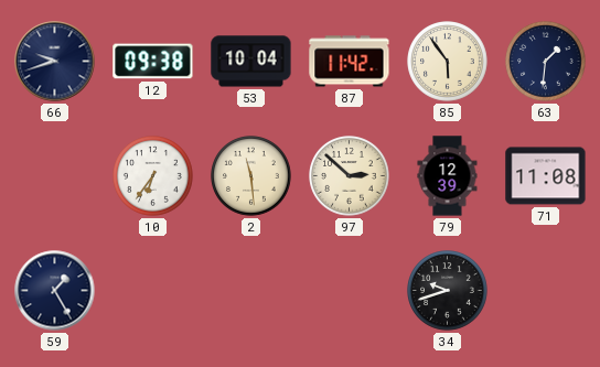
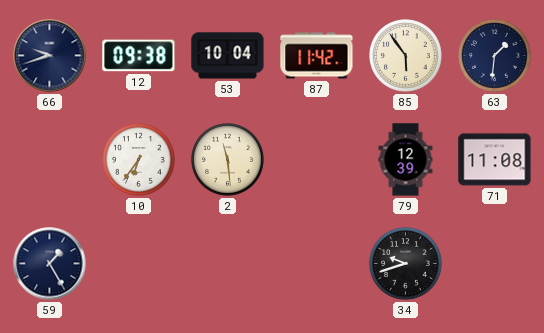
97: 2:52 -> none
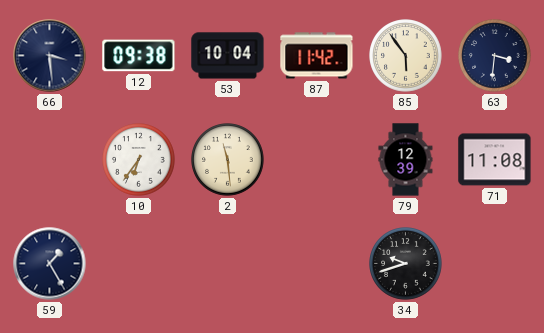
66: 9:42 -> 3:29
63: 1:31 -> 3:31
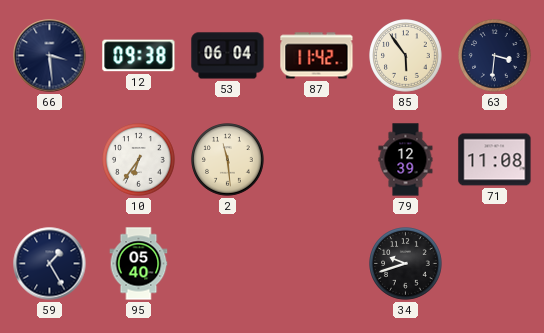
53: 10:04 -> 06:04
95: none -> 05:40
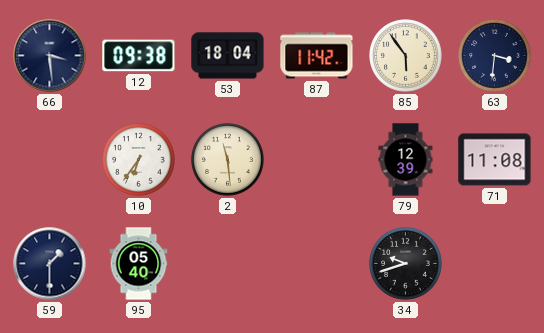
53: 06:04 -> 18:04
59: 1:25 -> 1:30
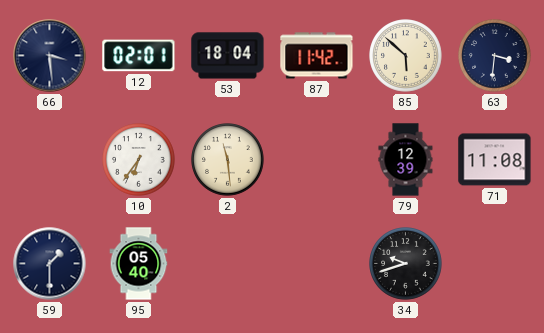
12: 09:38 -> 02:01
85: 5:54 -> 5:52
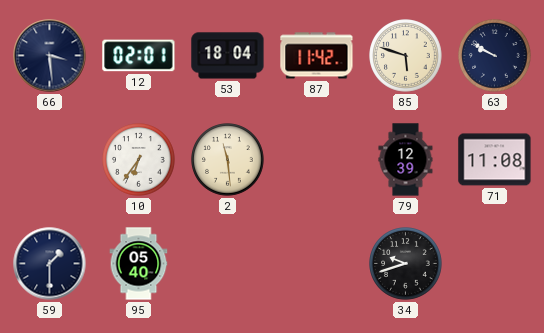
85: 5:52 -> 5:48
63: 3:31 -> 9:50
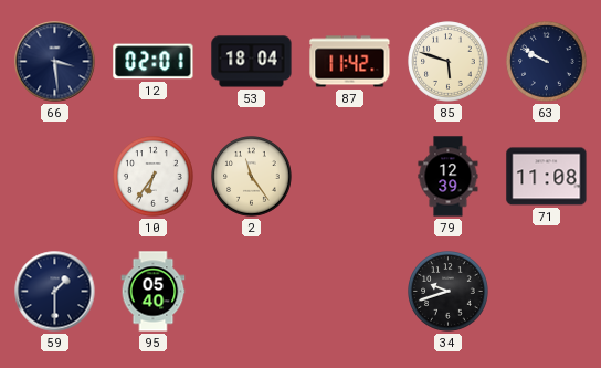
2: 11:29 -> 11:24
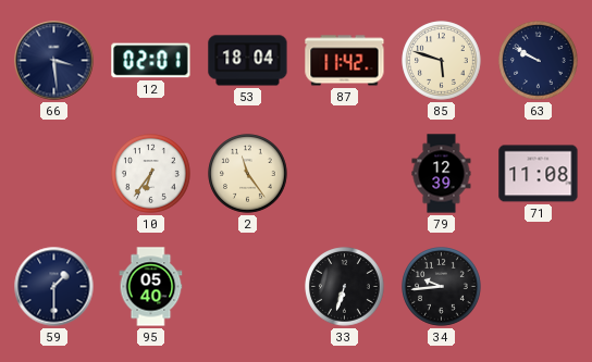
33: none -> 6:33
34: 9:42 -> 9:44
